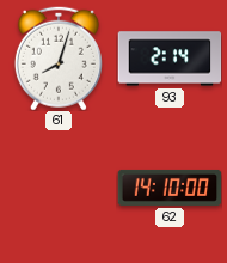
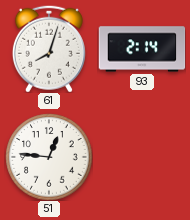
51: none -> 12:46
62: 14:10 -> none
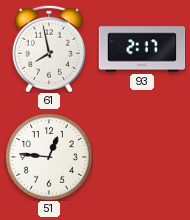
61: 8:03 -> 7:58
93: 2:14 -> 2:17
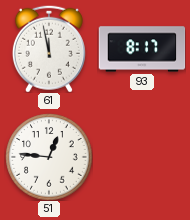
61: 7:58 -> 11:58
93: 2:17 -> 8:17
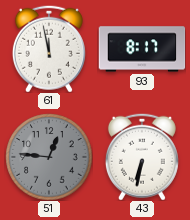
51 dial: white -> grey
43: none -> 6:32
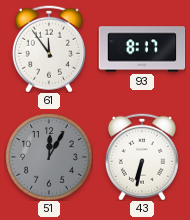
61: 11:58 -> 11:54
51: 12:46 -> 12:05
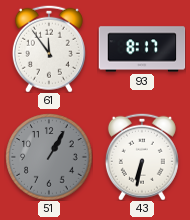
51: 12:05 -> 1:05
